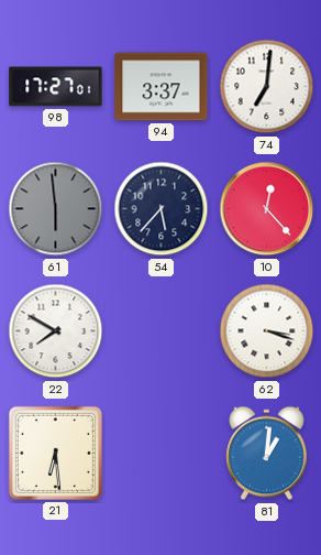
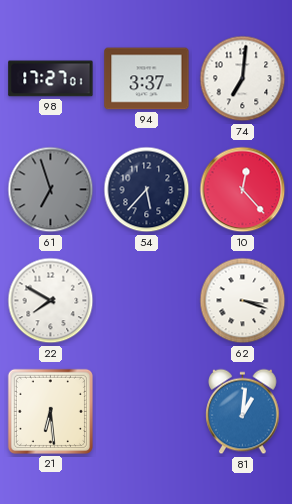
61: 5:59 -> 6:57
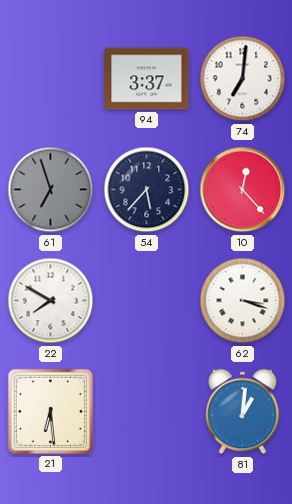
98: 17:27 -> none
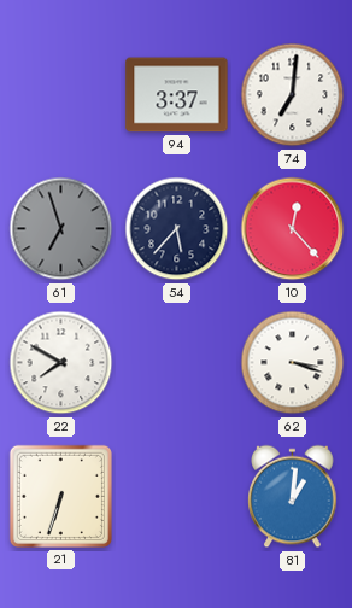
21: 6:29 -> 6:33
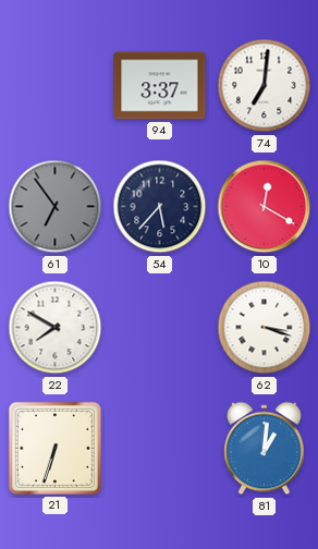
61: 6:57 -> 6:54
10: 12:23 -> 12:20
